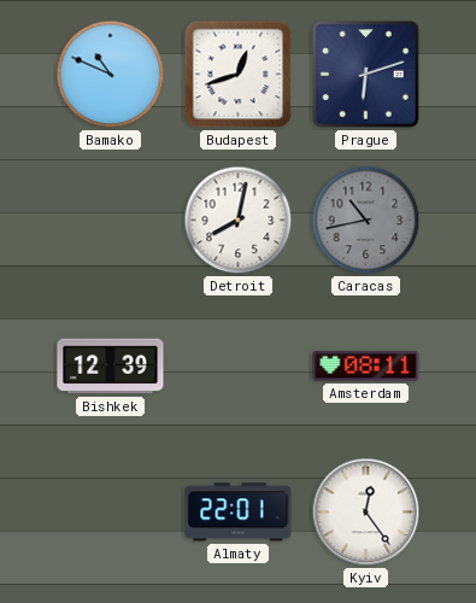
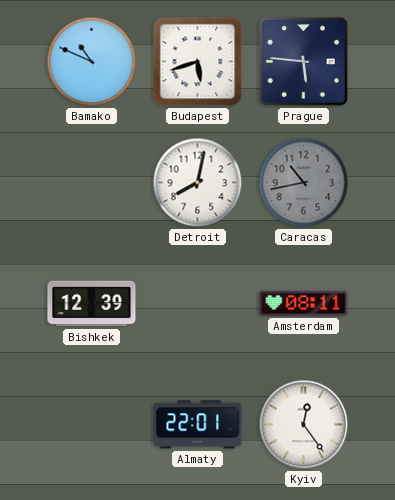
Budapest: 12:42 -> 5:42
Prague: 6:12 -> 5:46
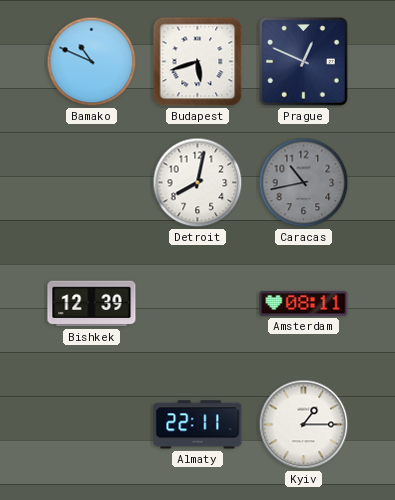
Prague: 5:46 -> 12:49
Almaty: 22:01 -> 22:11
Kyiv: 12:24 -> 1:15
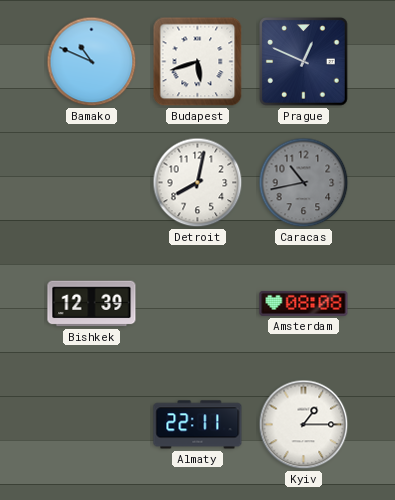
Amsterdam: 08:11 -> 08:08
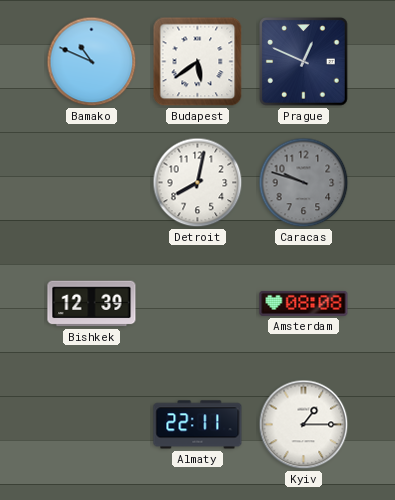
Budapest: 5:42 -> 5:39
Caracas: 10:43 -> 9:48
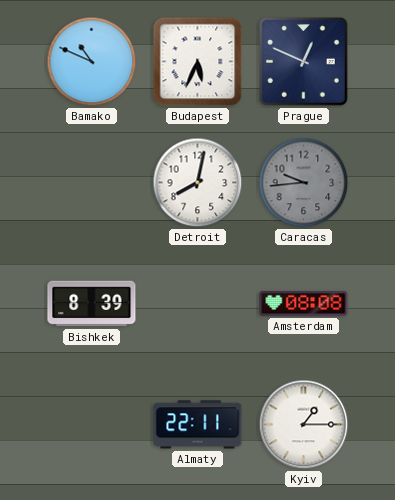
Budapest: 5:39 -> 5:34
Caracas: 9:48 -> 9:44
Bishkek: 12:39 -> 8:39
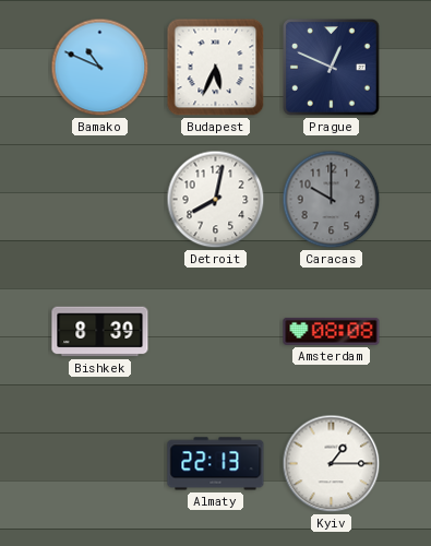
Caracas: 9:44 -> 10:00
Almaty: 22:11 -> 22:13
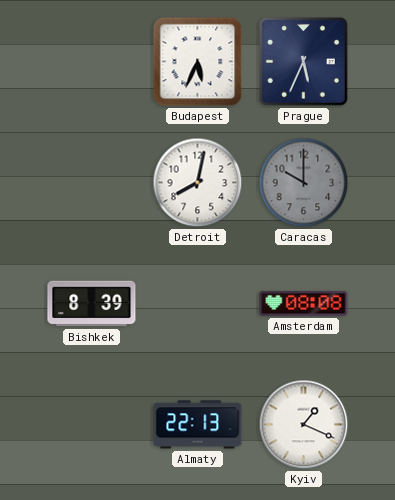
Bamako: 10:49 -> none
Prague: 12:49 -> 5:34
Kyiv: 1:15 -> 1:19
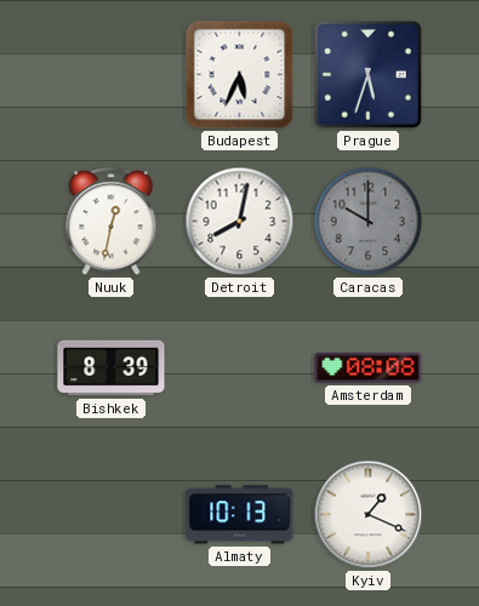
Prague: 5:34 -> 5:33
Nuuk: none -> 12:32
Almaty: 22:13 -> 10:13
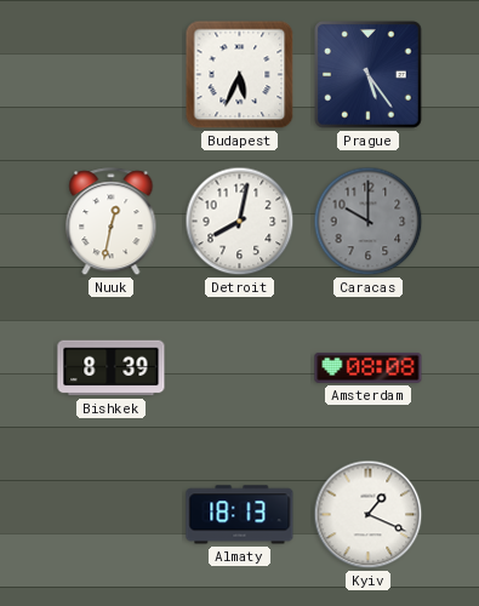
Prague: 5:33 -> 5:24
Almaty: 10:13 -> 18:13
